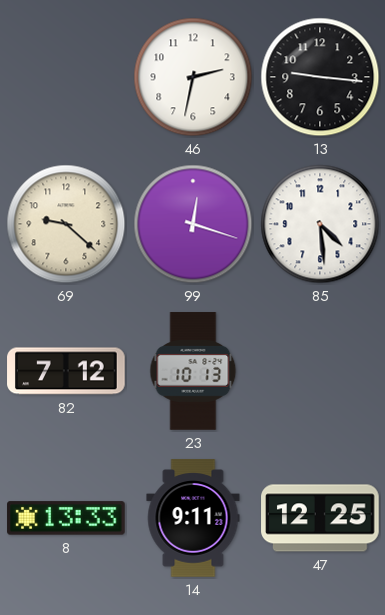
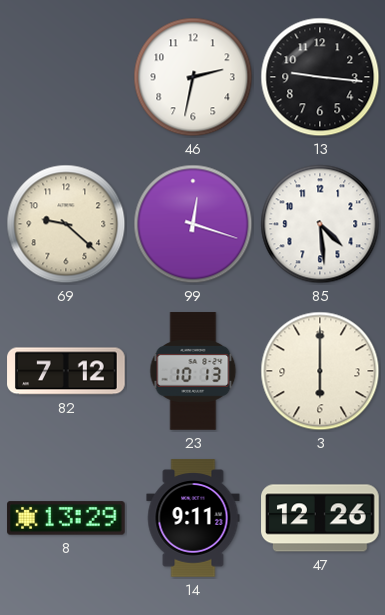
3: none -> 6:00
8: 13:33 -> 13:29
47: 12:25 -> 12:26
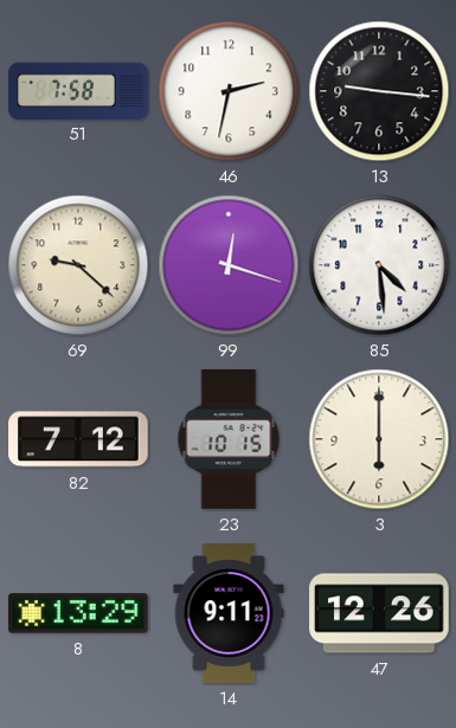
51: none -> 7:58
23: 10:13 -> 10:15
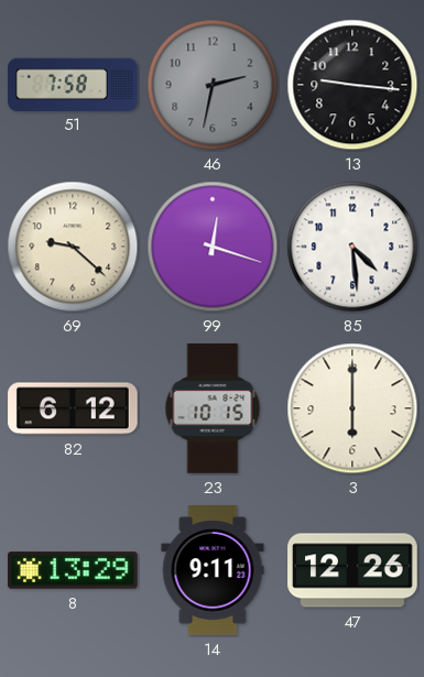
46 dial: white -> grey
82: 7:12 -> 6:12
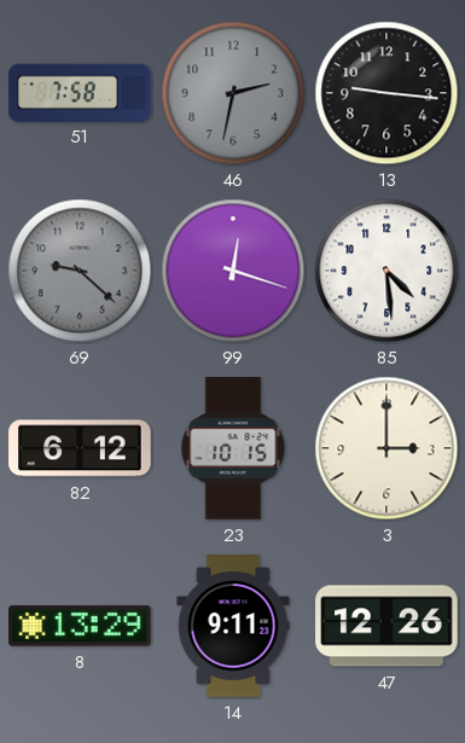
69 dial: cream -> grey
3: 6:00 -> 3:00
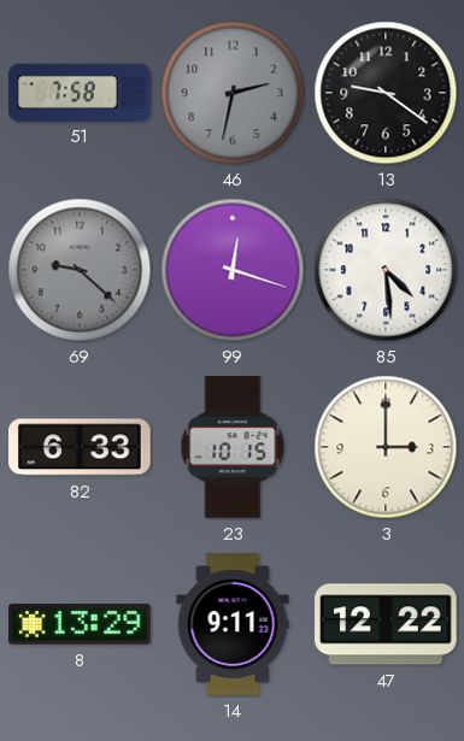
13: 9:16 -> 9:21
82: 6:12 -> 6:33
47: 12:26 -> 12:22
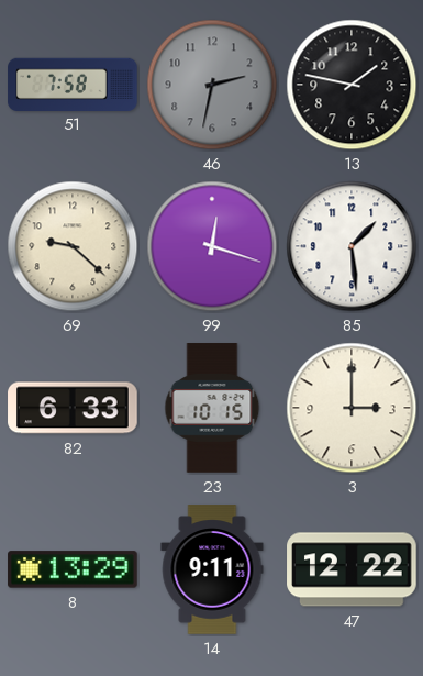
13: 9:21 -> 1:47
69 dial: grey -> cream
85: 4:29 -> 1:29
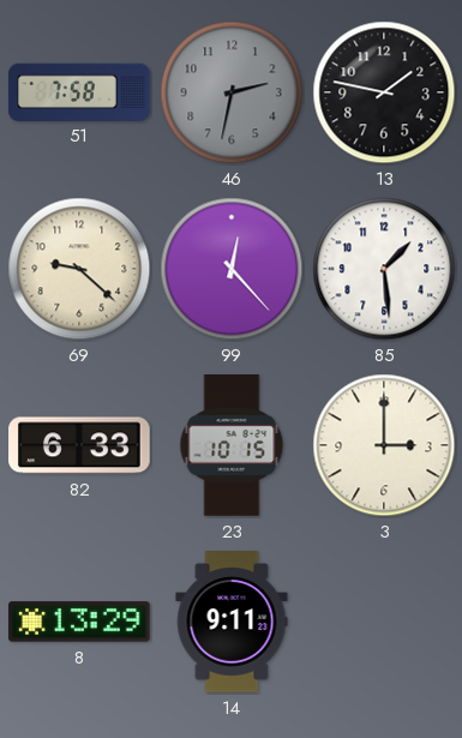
99: 12:18 -> 12:23
47: 12:22 -> none
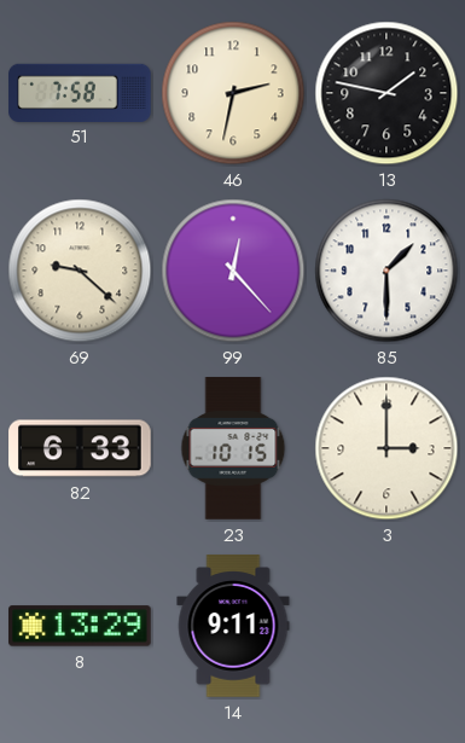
46 dial: grey -> cream
85: 1:29 -> 1:30
